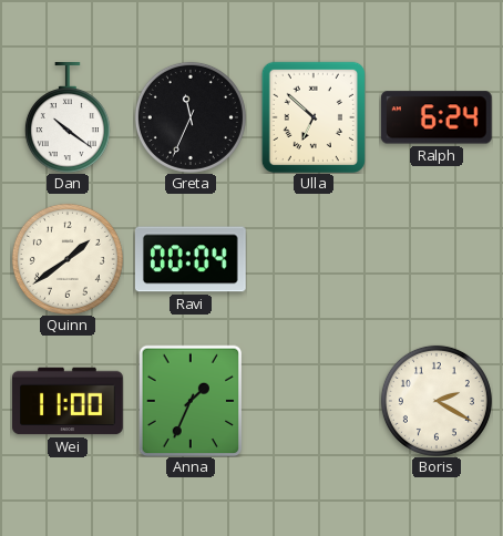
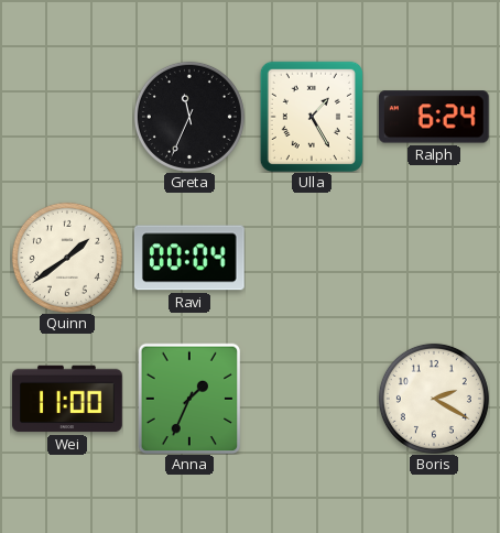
Dan: 10:21 -> none
Ulla: 6:52 -> 1:25
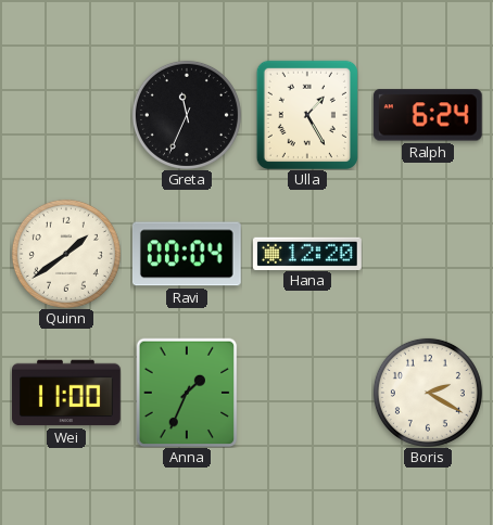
Hana: none -> 12:20
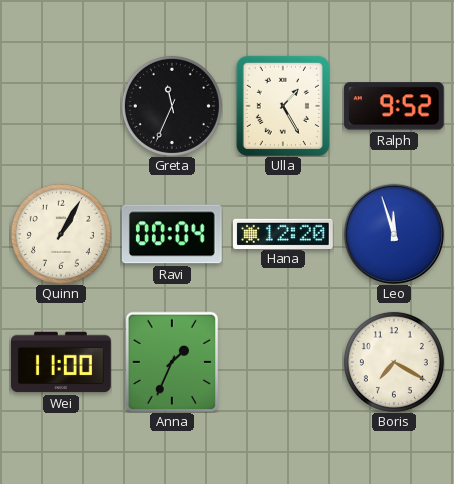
Ralph: 6:24 -> 9:52
Quinn: 1:39 -> 1:05
Leo: none -> 11:57
Boris: 2:20 -> 7:20
